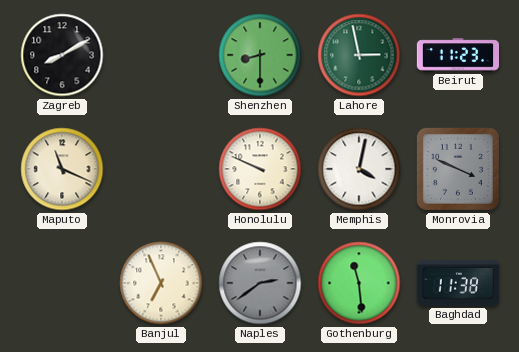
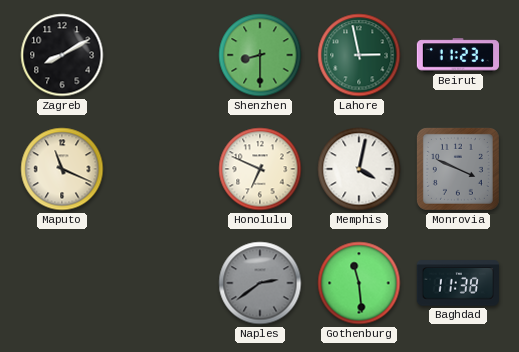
Honolulu: 9:49 -> 6:49
Banjul: 6:56 -> none
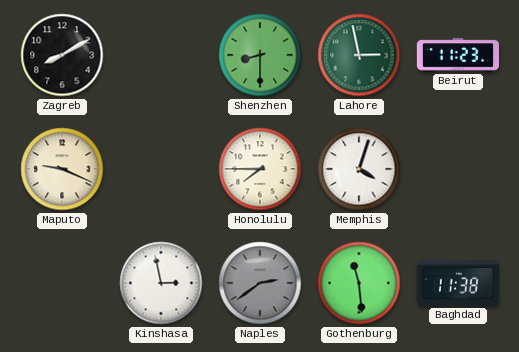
Maputo: 11:19 -> 9:19
Honolulu: 6:49 -> 7:45
Memphis: 4:02 -> 4:03
Monrovia: 3:49 -> none
Kinshasa: none -> 2:58
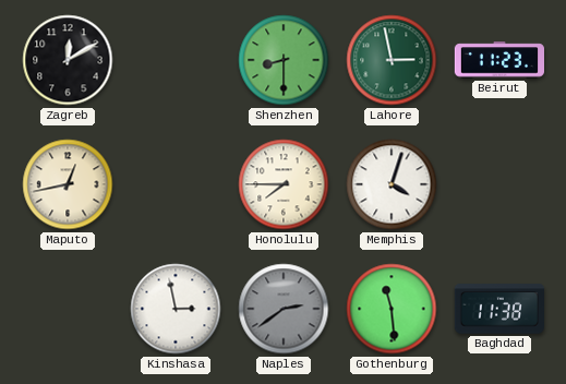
Zagreb: 8:10 -> 12:10
Maputo: 9:19 -> 12:43
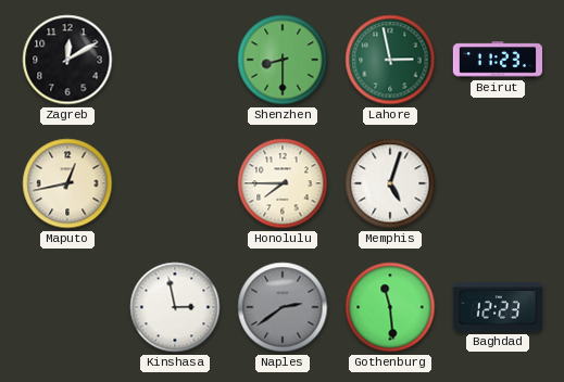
Memphis: 4:03 -> 5:03
Baghdad: 11:38 -> 12:23
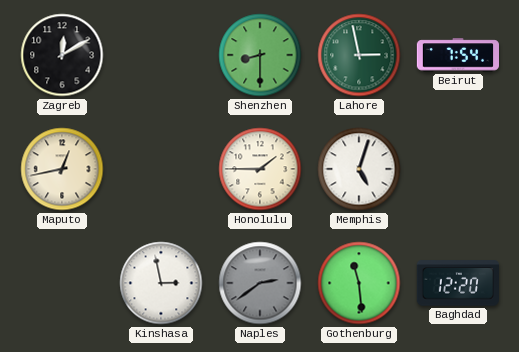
Beirut: 11:23 -> 7:54
Honolulu: 7:45 -> 1:45
Baghdad: 12:23 -> 12:20
